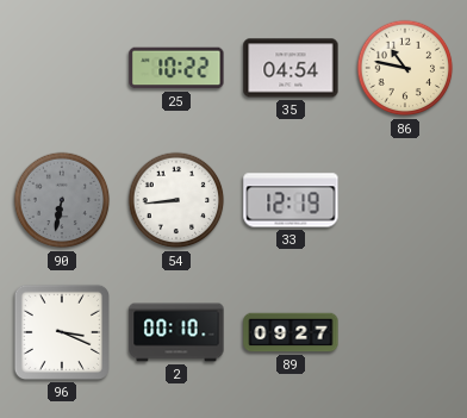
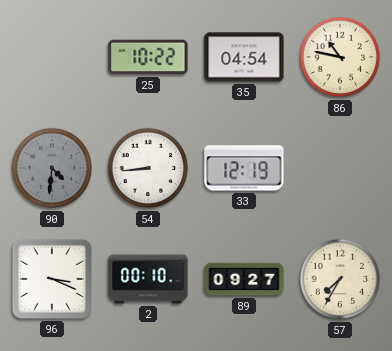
90: 6:32 -> 4:31
57: none -> 7:35
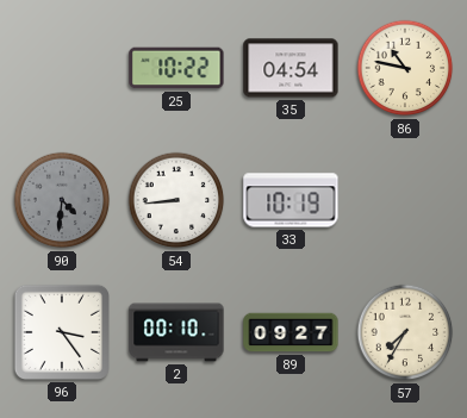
33: 12:19 -> 10:19
96: 3:19 -> 3:24
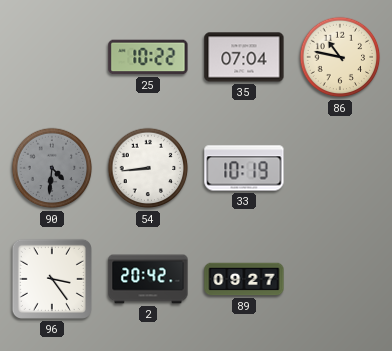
35: 04:54 -> 07:04
2: 00:10 -> 20:42
57: 7:35 -> none
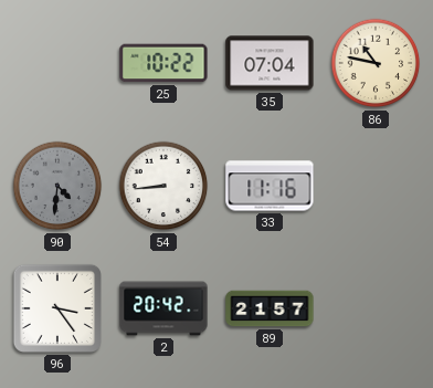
33: 10:19 -> 11:16
89: 09:27 -> 21:57
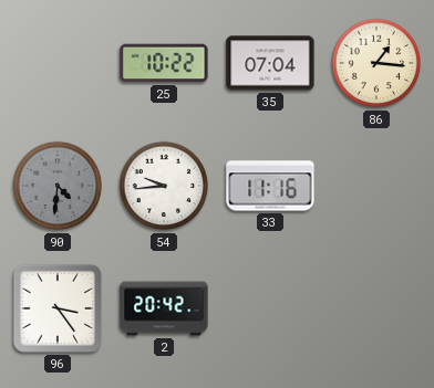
86: 10:47 -> 1:16
54: 8:44 -> 9:44
89: 21:57 -> none
